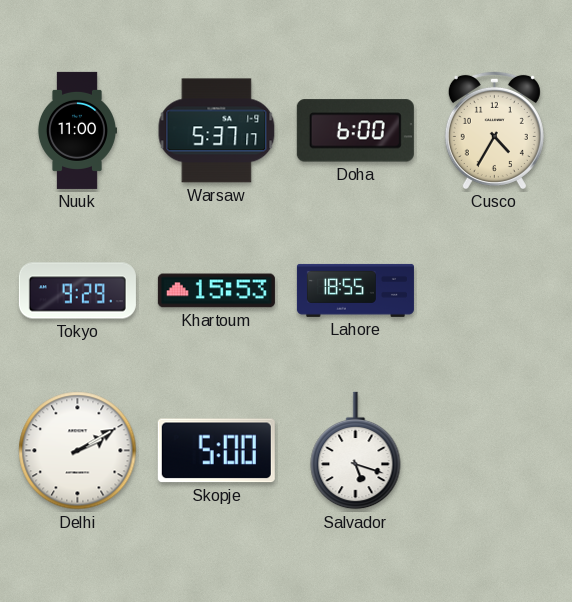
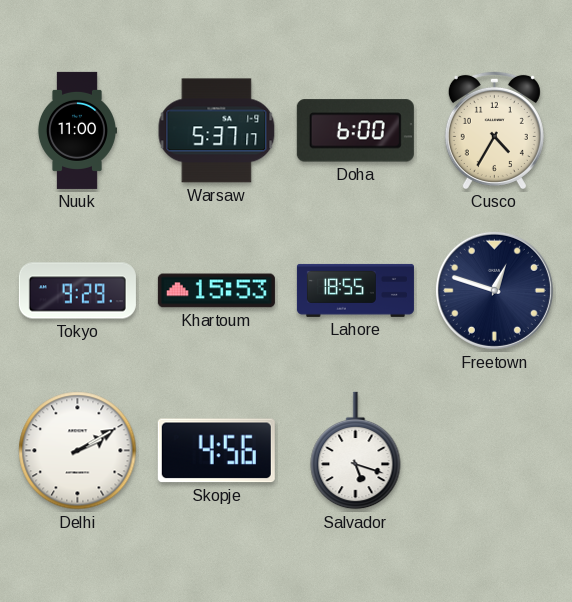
Freetown: none -> 12:48
Skopje: 5:00 -> 4:56
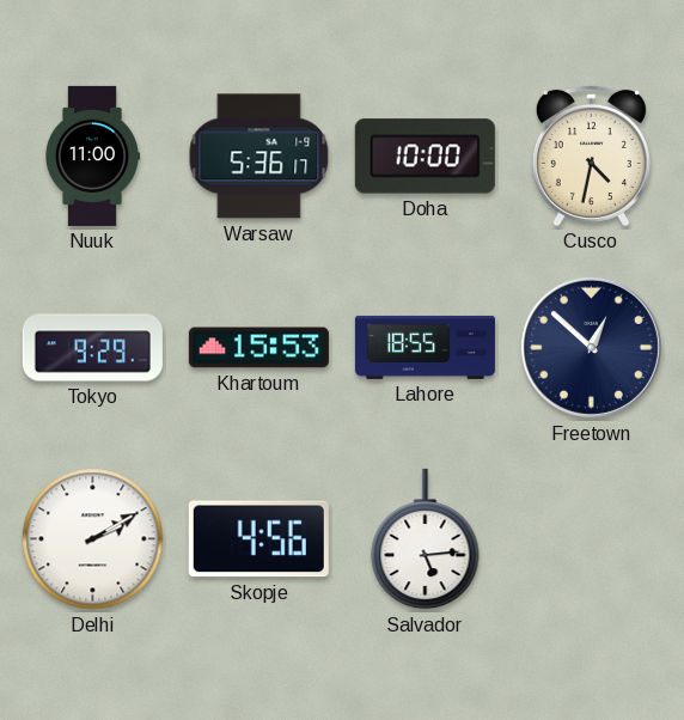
Warsaw: 5:37 -> 5:36
Doha: 6:00 -> 10:00
Cusco: 4:35 -> 4:32
Freetown: 12:48 -> 12:52
Salvador: 5:18 -> 5:14
